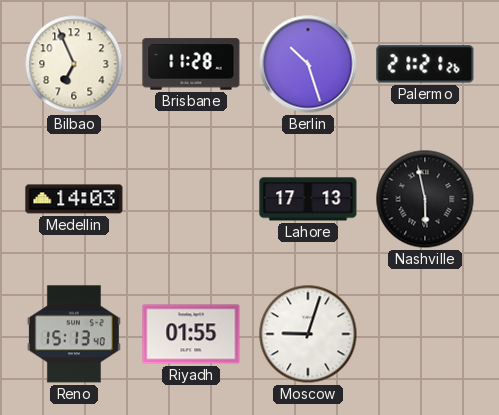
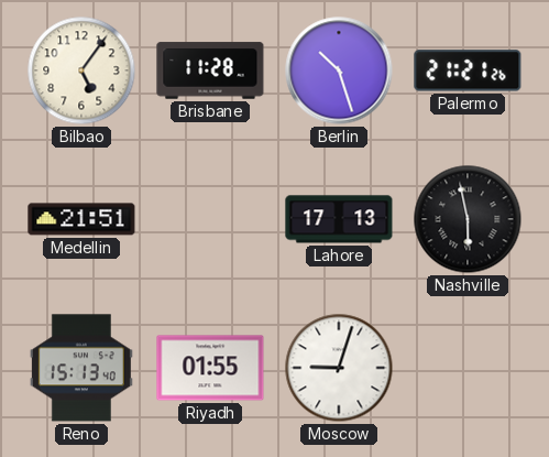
Bilbao: 6:56 -> 5:06
Medellin: 14:03 -> 21:51
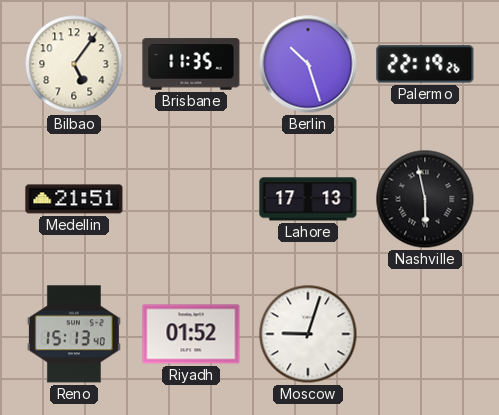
Brisbane: 11:28 -> 11:35
Palermo: 21:21 -> 22:19
Riyadh: 01:55 -> 01:52
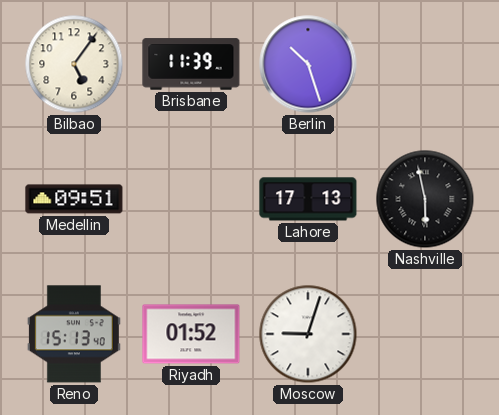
Brisbane: 11:35 -> 11:39
Palermo: 22:19 -> none
Medellin: 21:51 -> 09:51
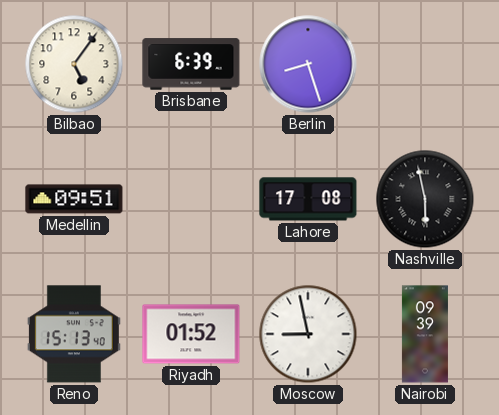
Brisbane: 11:39 -> 6:39
Berlin: 10:27 -> 8:27
Lahore: 17:13 -> 17:08
Moscow: 9:03 -> 8:58
Nairobi: none -> 09:39
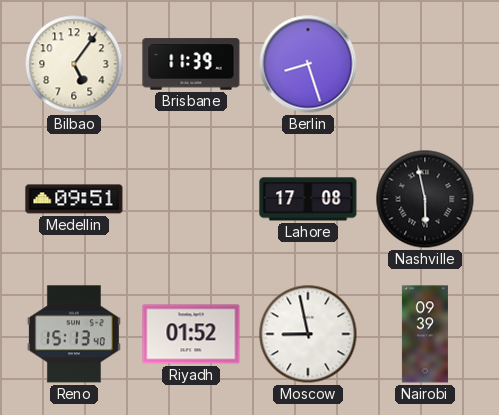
Brisbane: 6:39 -> 11:39
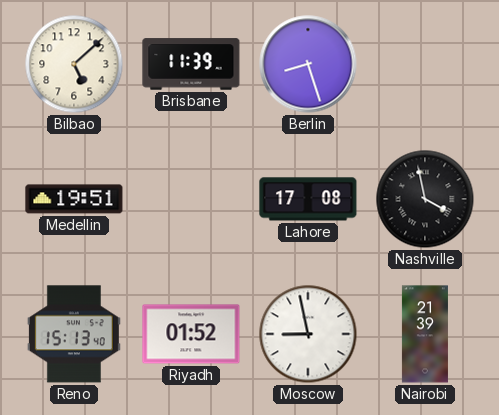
Bilbao: 5:06 -> 5:08
Medellin: 09:51 -> 19:51
Nashville: 5:58 -> 3:58
Nairobi: 09:39 -> 21:39
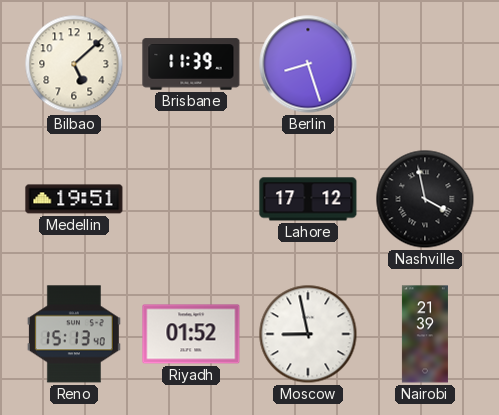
Lahore: 17:08 -> 17:12
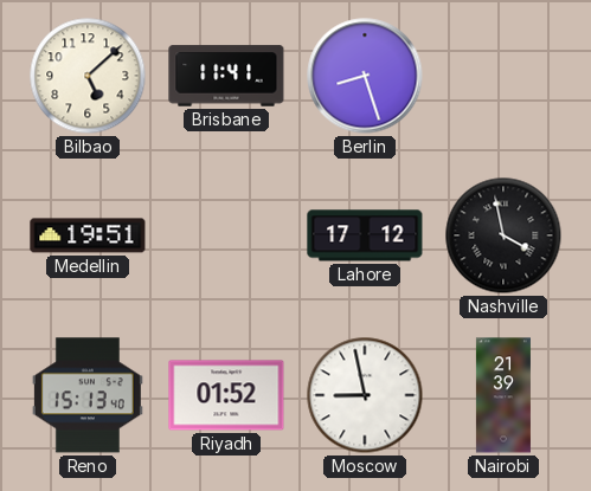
Brisbane: 11:39 -> 11:41
